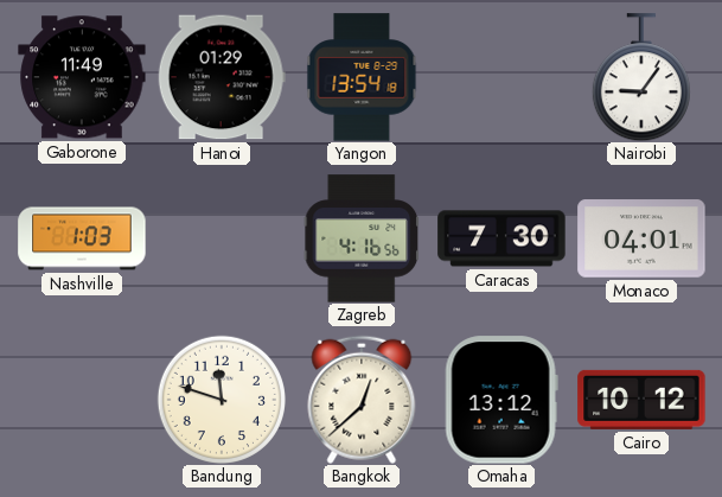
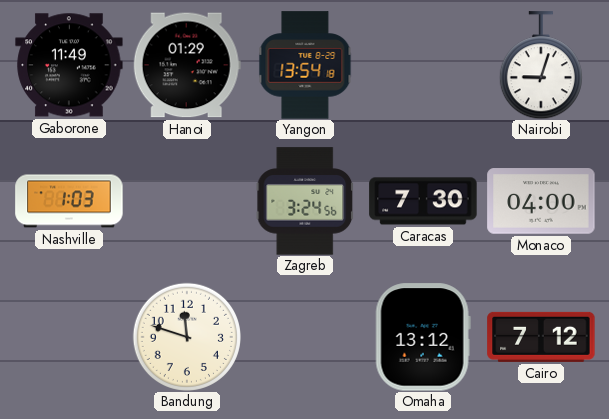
Nairobi: 9:06 -> 9:03
Zagreb: 4:16 -> 3:24
Monaco: 04:01 -> 04:00
Bangkok: 12:38 -> none
Cairo: 10:12 -> 7:12
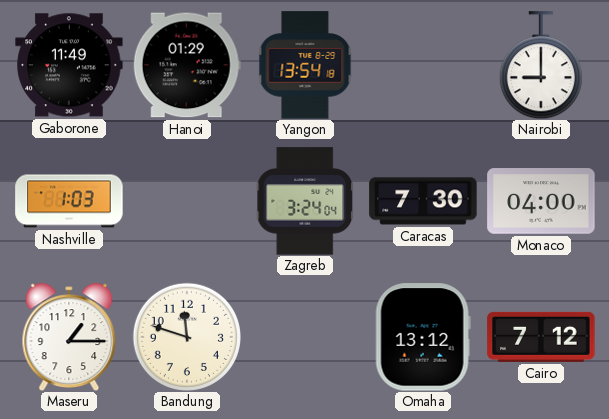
Nairobi: 9:03 -> 9:00
Zagreb: 3:24:56 -> 3:24:04
Maseru: none -> 1:15
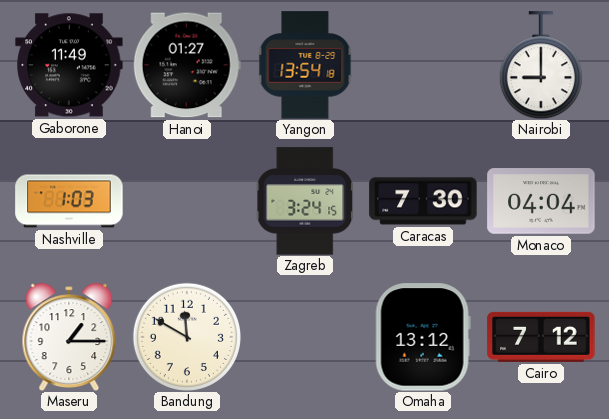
Hanoi: 01:29 -> 01:27
Zagreb: 3:24:04 -> 3:24:15
Monaco: 04:00 -> 04:04
Bandung: 11:48 -> 11:50
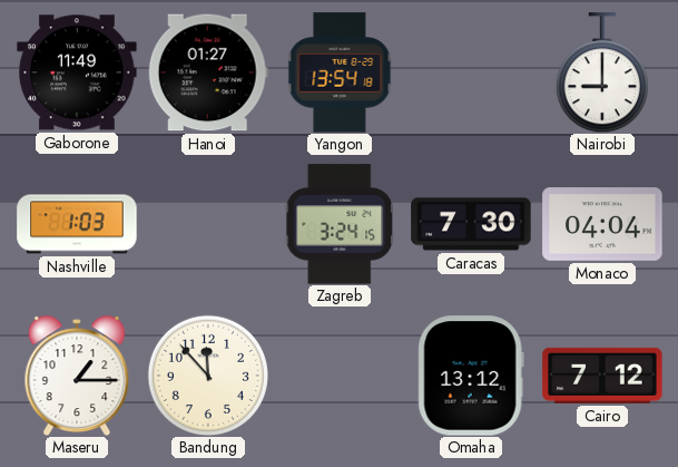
Bandung: 11:50 -> 11:53
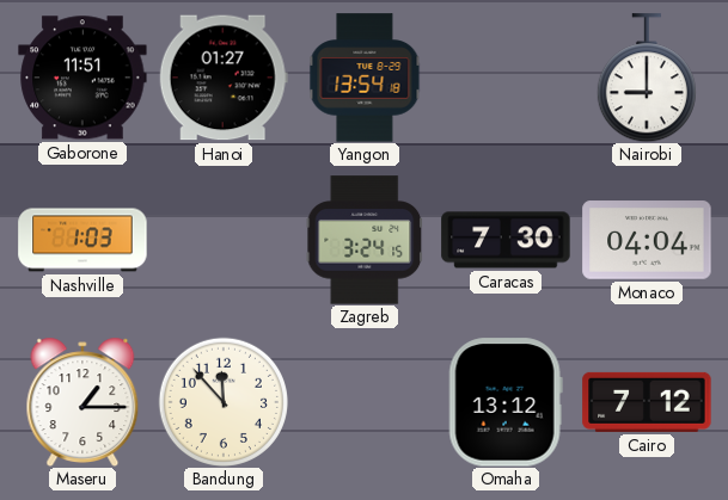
Gaborone: 11:49 -> 11:51
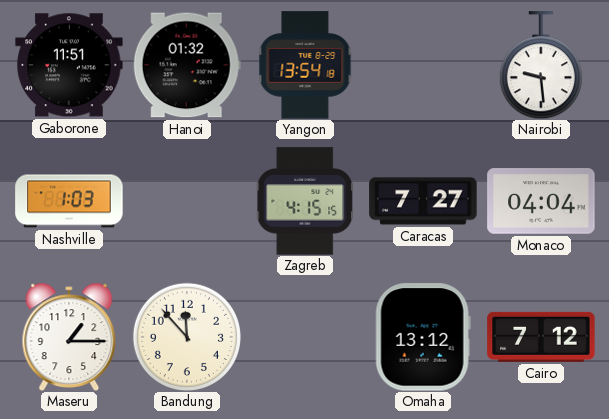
Hanoi: 01:27 -> 01:32
Nairobi: 9:00 -> 9:29
Zagreb: 3:24 -> 4:15
Caracas: 7:30 -> 7:27
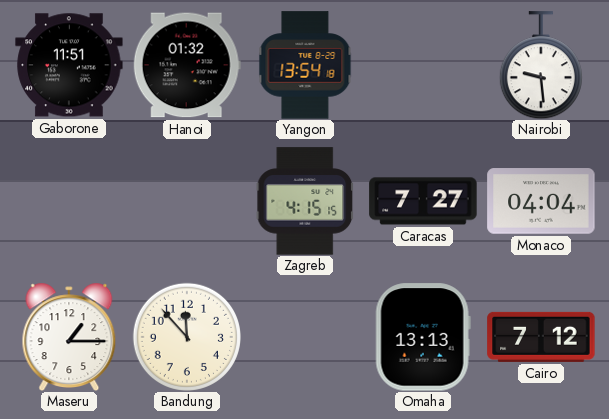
Nashville: 1:03 -> none
Omaha: 13:12 -> 13:13
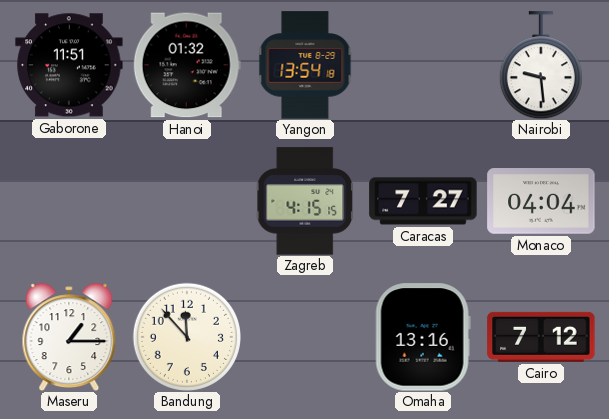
Omaha: 13:13 -> 13:16
